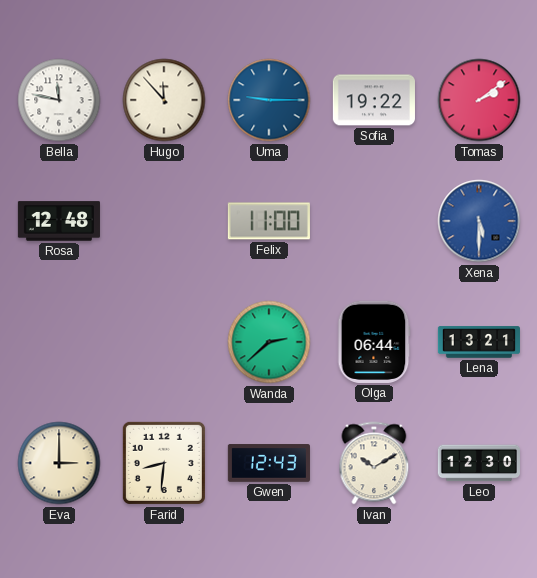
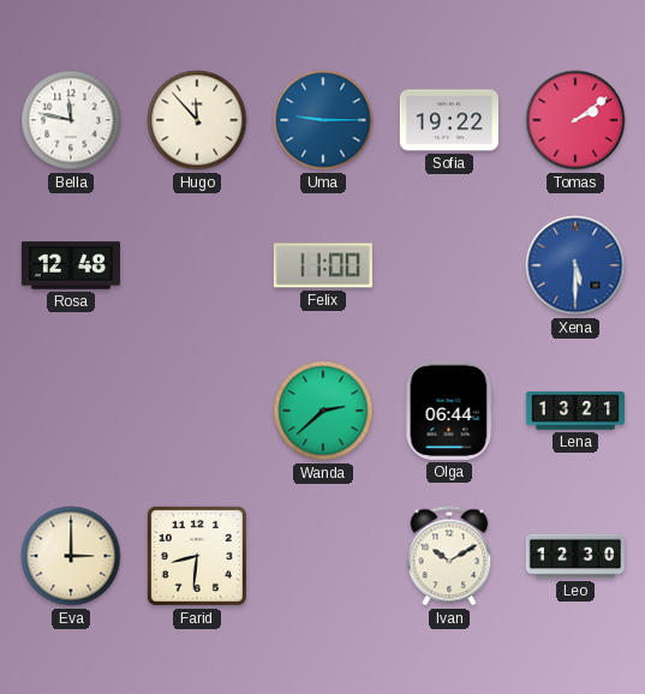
Gwen: 12:43 -> none
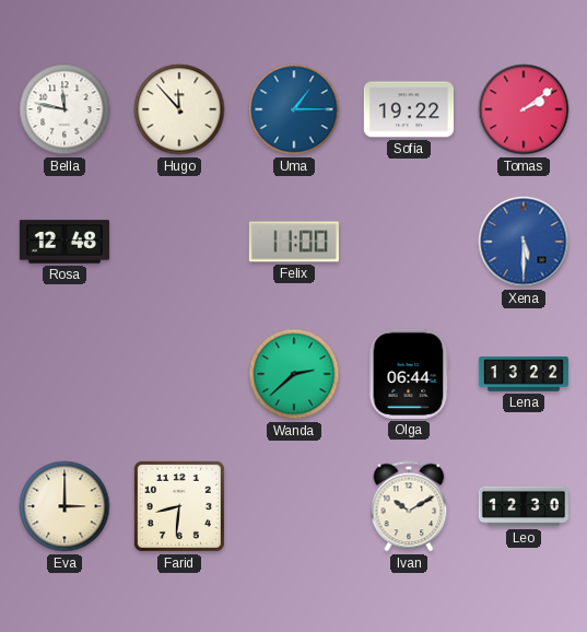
Uma: 9:15 -> 1:15
Lena: 13:21 -> 13:22
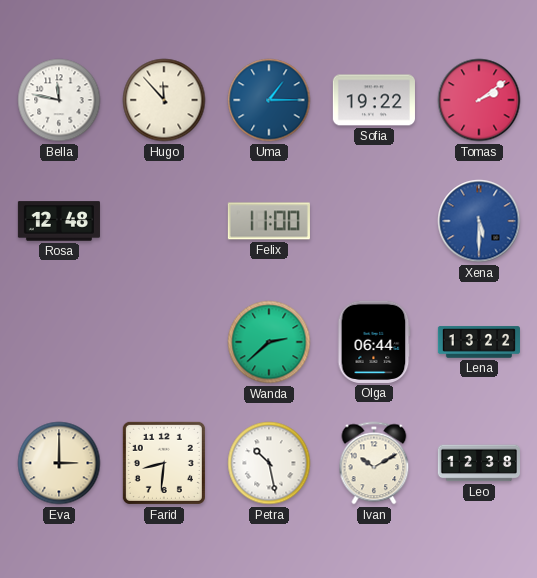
Petra: none -> 10:28
Leo: 12:30 -> 12:38
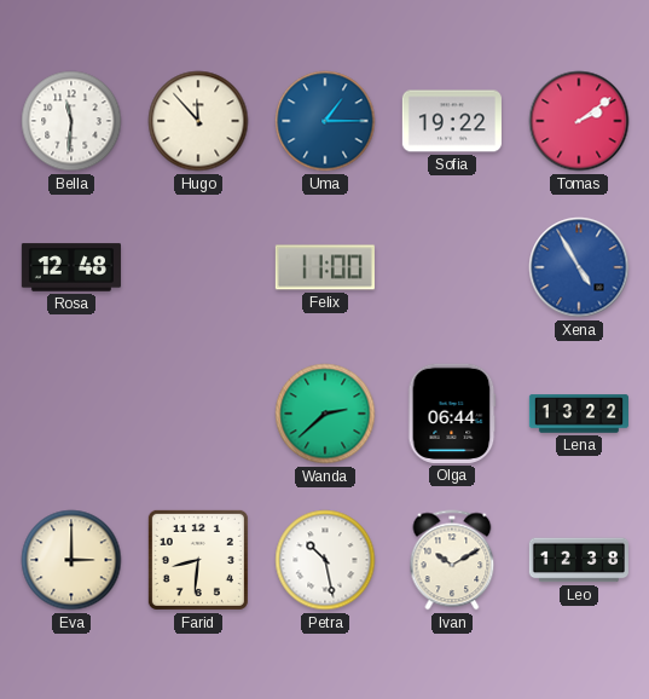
Bella: 11:47 -> 11:31
Xena: 5:30 -> 4:55
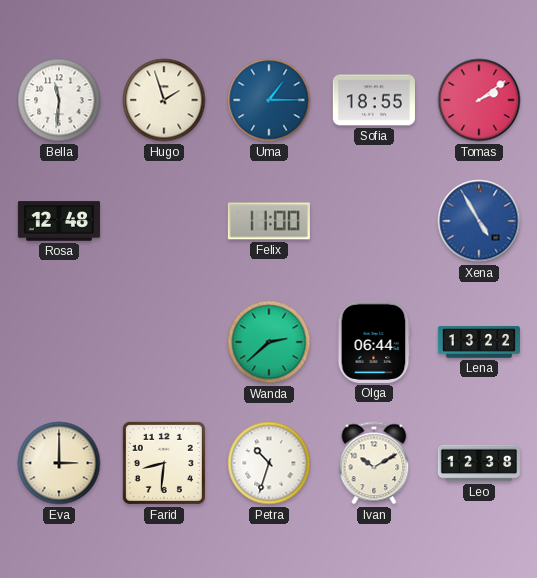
Hugo: 11:53 -> 1:57
Sofia: 19:22 -> 18:55
Petra: 10:28 -> 10:33
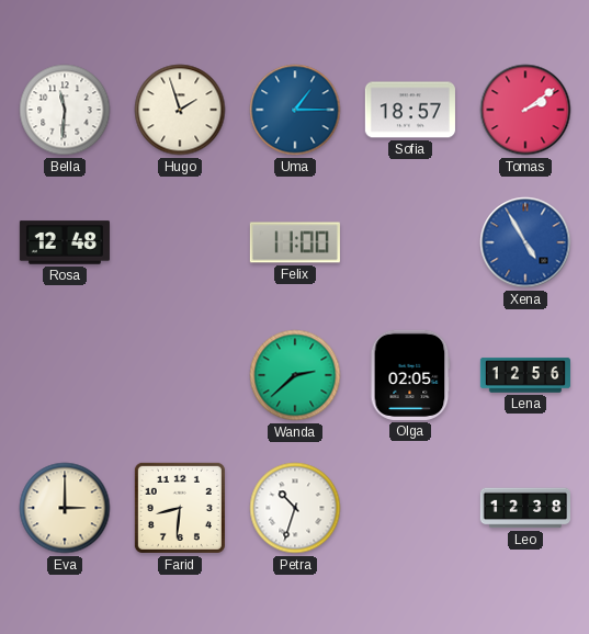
Sofia: 18:55 -> 18:57
Olga: 06:44 -> 02:05
Lena: 13:22 -> 12:56
Ivan: 10:10 -> none
